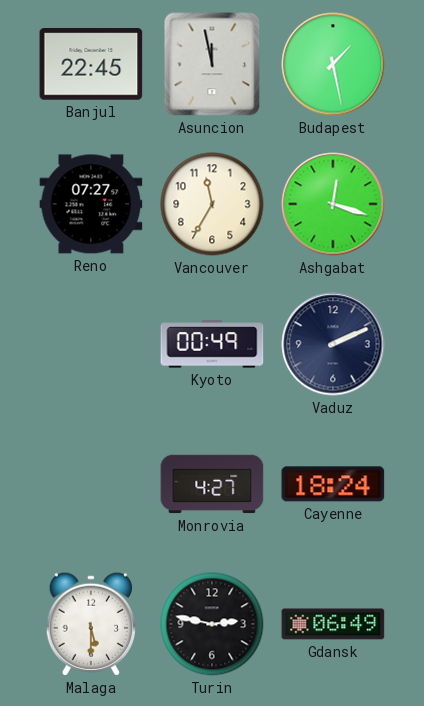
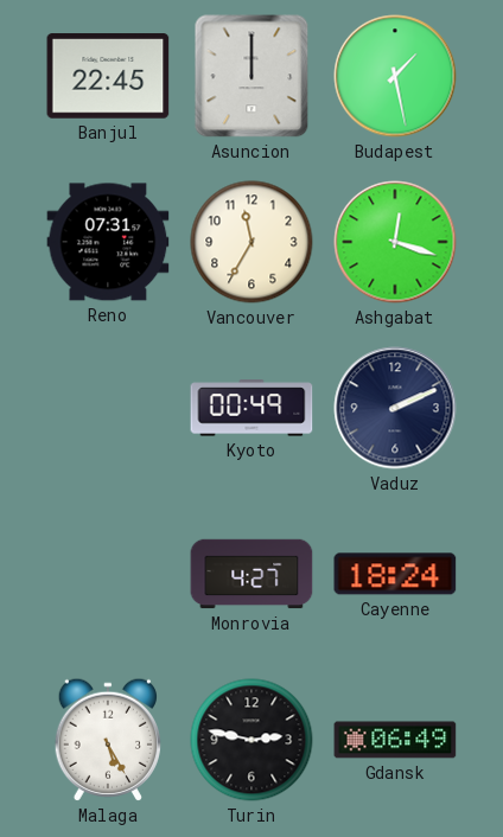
Asuncion: 11:58 -> 12:00
Reno: 07:27 -> 07:31
Malaga: 5:30 -> 5:25
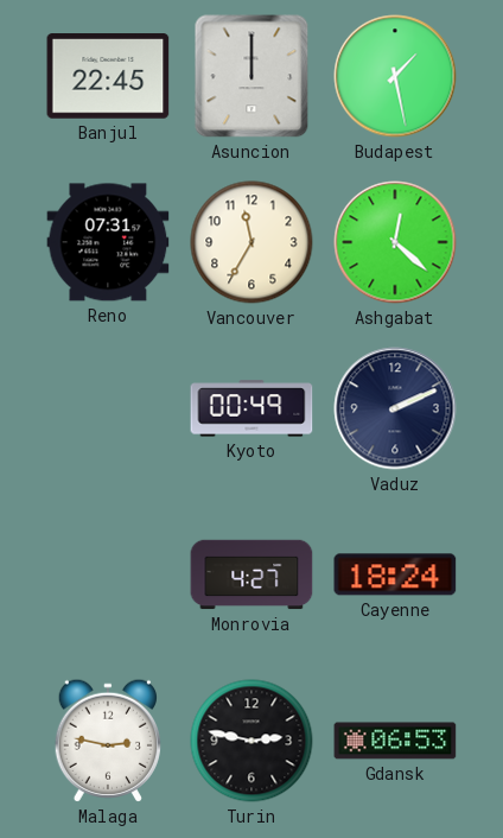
Ashgabat: 12:18 -> 12:22
Malaga: 5:25 -> 2:47
Gdansk: 06:49 -> 06:53
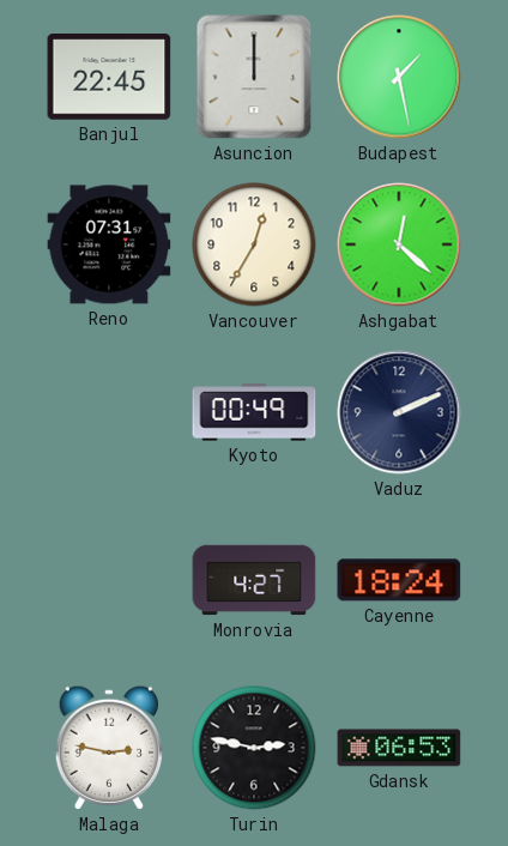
Vancouver: 11:35 -> 12:35
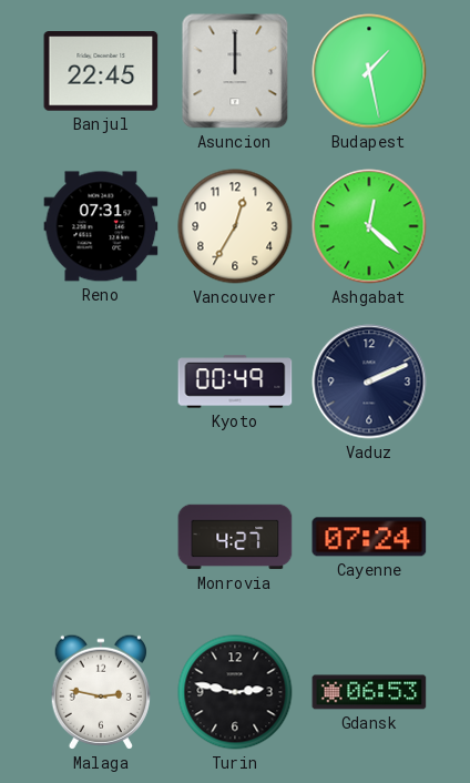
Cayenne: 18:24 -> 07:24
